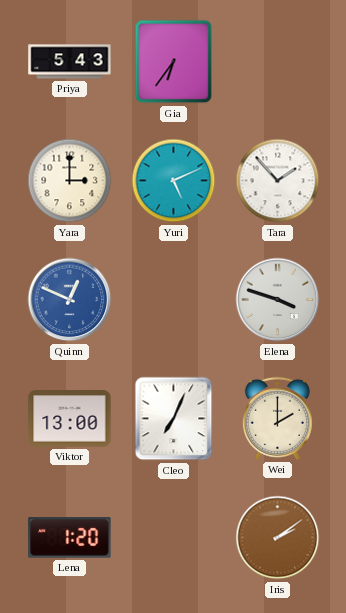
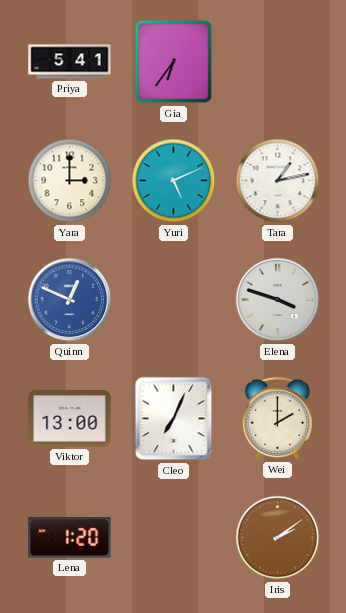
Priya: 5:43 -> 5:41
Tara: 1:53 -> 1:13
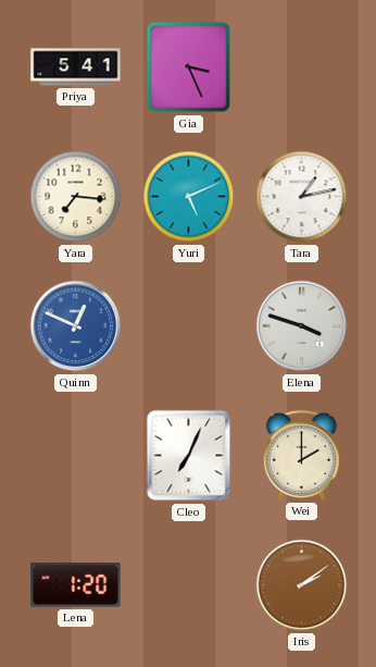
Gia: 6:36 -> 3:26
Yara: 3:00 -> 7:16
Viktor: 13:00 -> none
